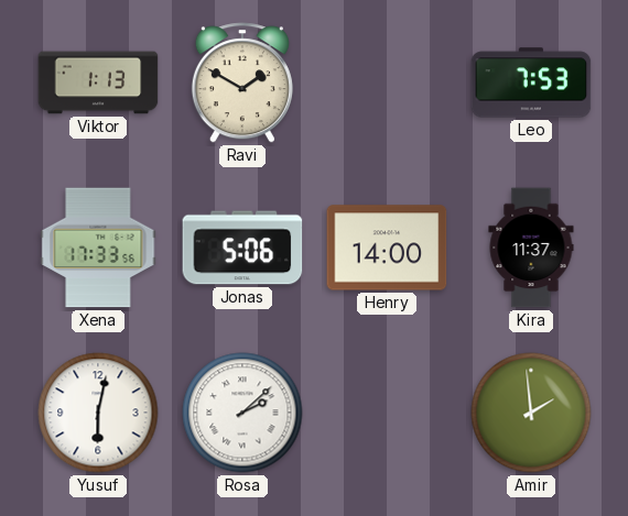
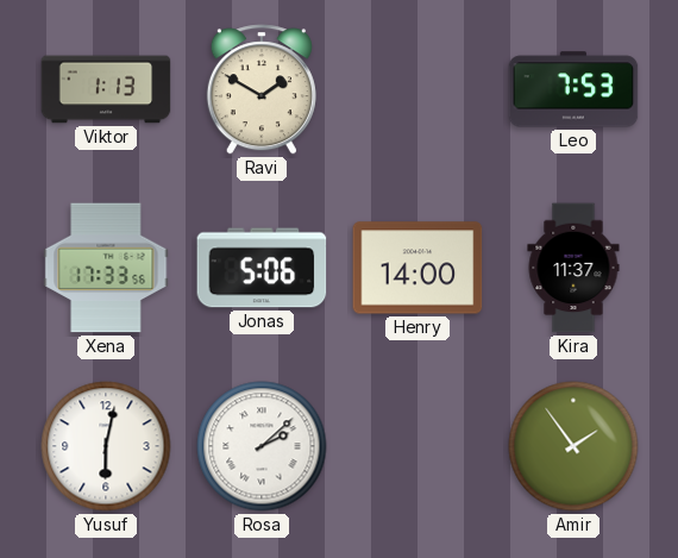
Amir: 1:59 -> 1:54
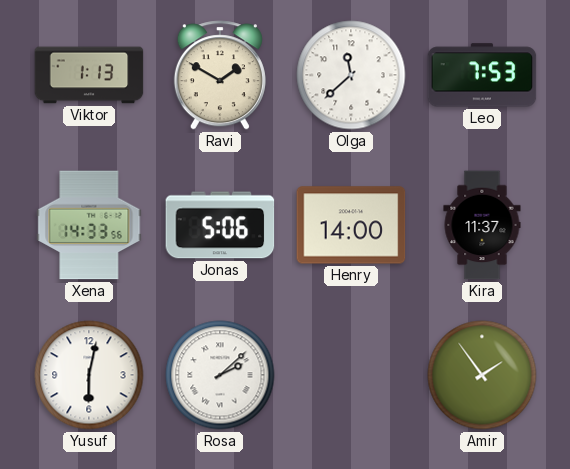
Olga: none -> 11:38
Xena: 17:33 -> 14:33
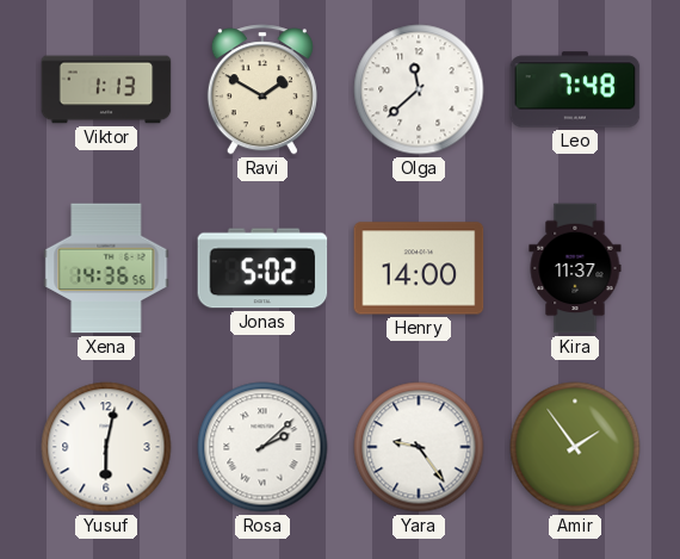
Leo: 7:53 -> 7:48
Xena: 14:33 -> 14:36
Jonas: 5:06 -> 5:02
Yara: none -> 9:24
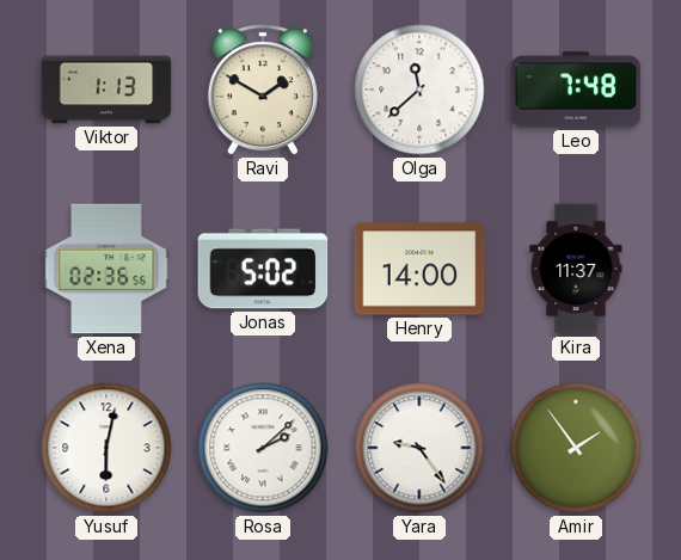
Xena: 14:36 -> 02:36
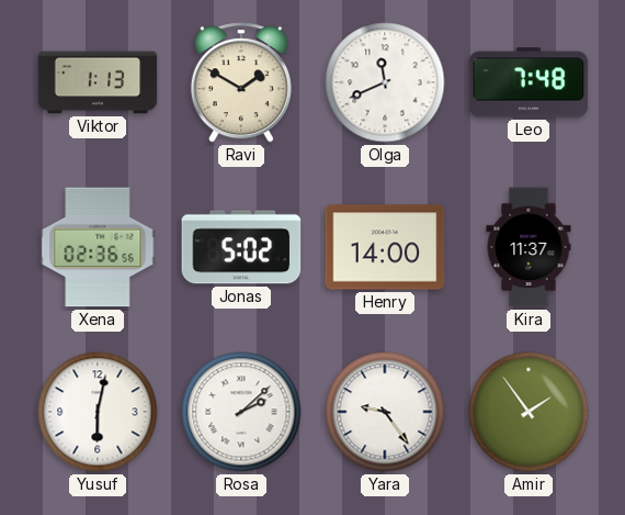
Olga: 11:38 -> 11:41
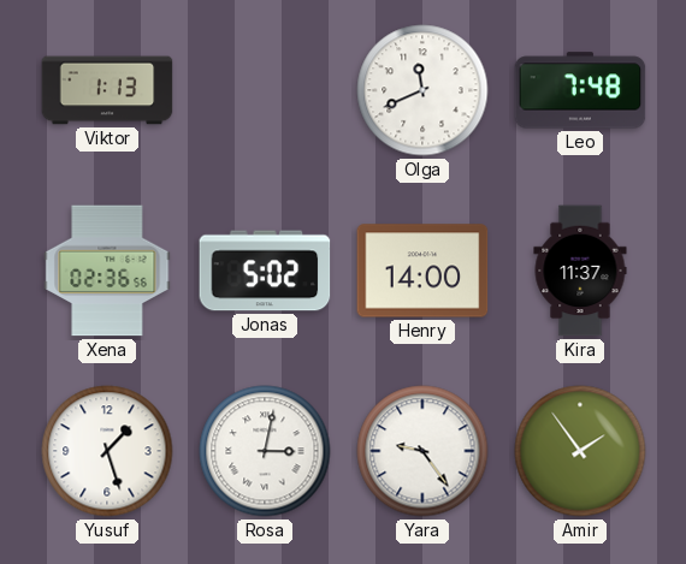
Ravi: 1:50 -> none
Yusuf: 6:02 -> 1:27
Rosa: 2:08 -> 3:02
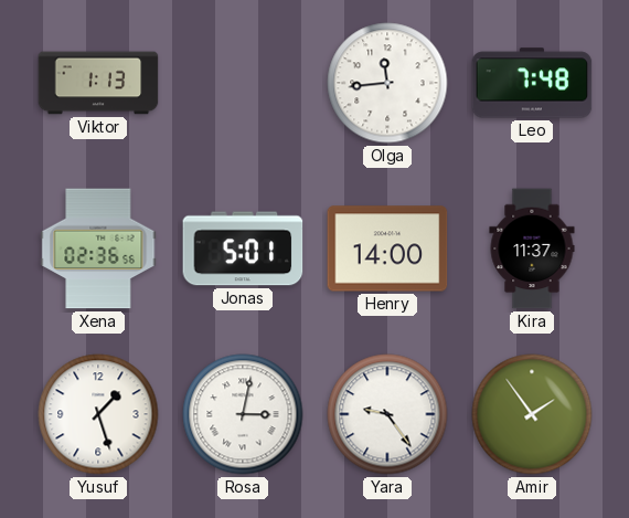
Olga: 11:41 -> 11:44
Jonas: 5:02 -> 5:01
